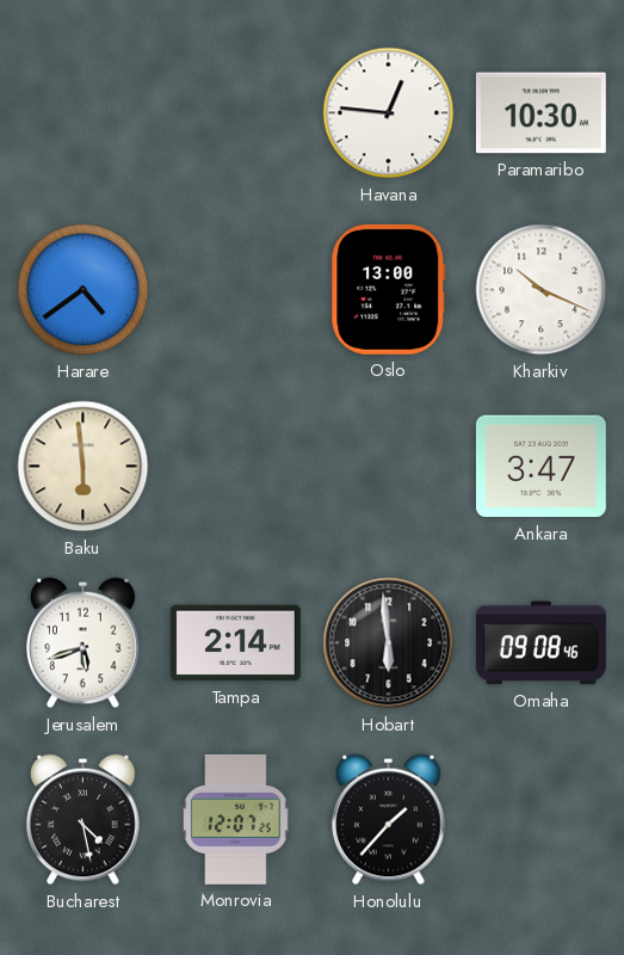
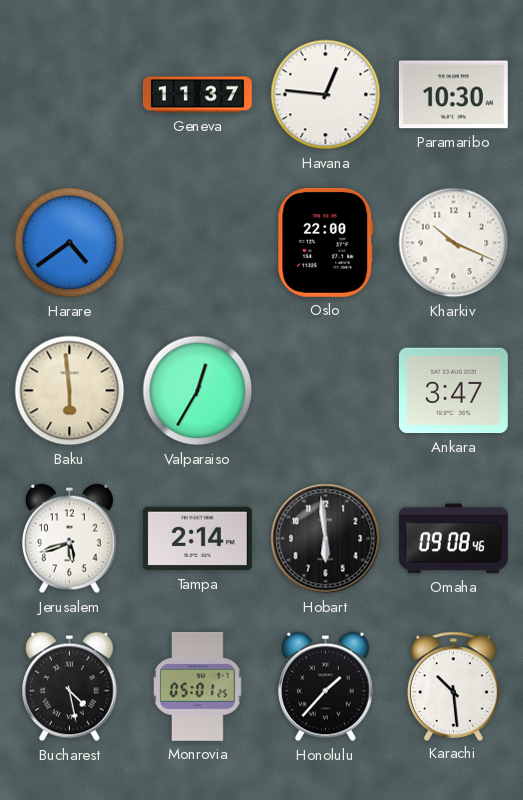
Geneva: none -> 11:37
Oslo: 13:00 -> 22:00
Valparaiso: none -> 12:35
Monrovia: 12:07 -> 05:01
Karachi: none -> 10:29
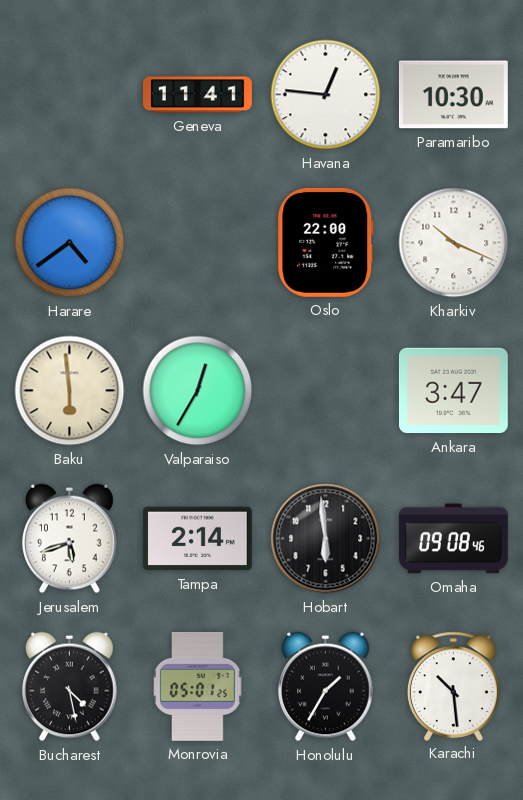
Geneva: 11:37 -> 11:41
Honolulu: 1:37 -> 1:35
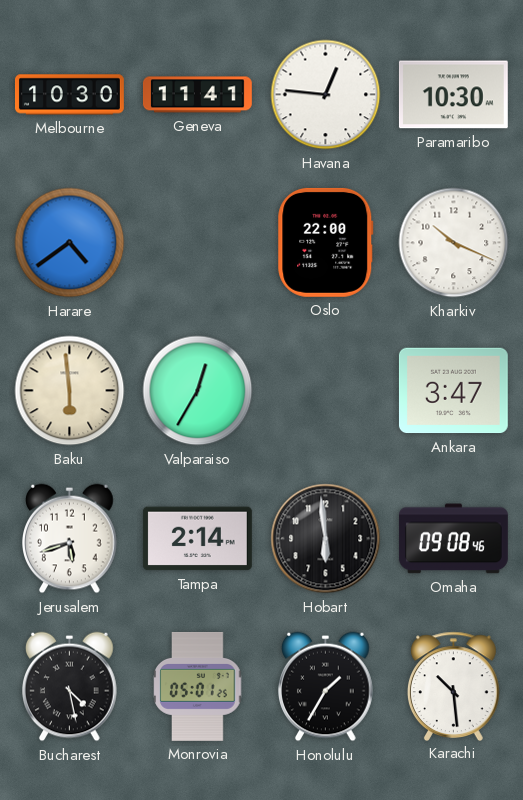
Melbourne: none -> 10:30
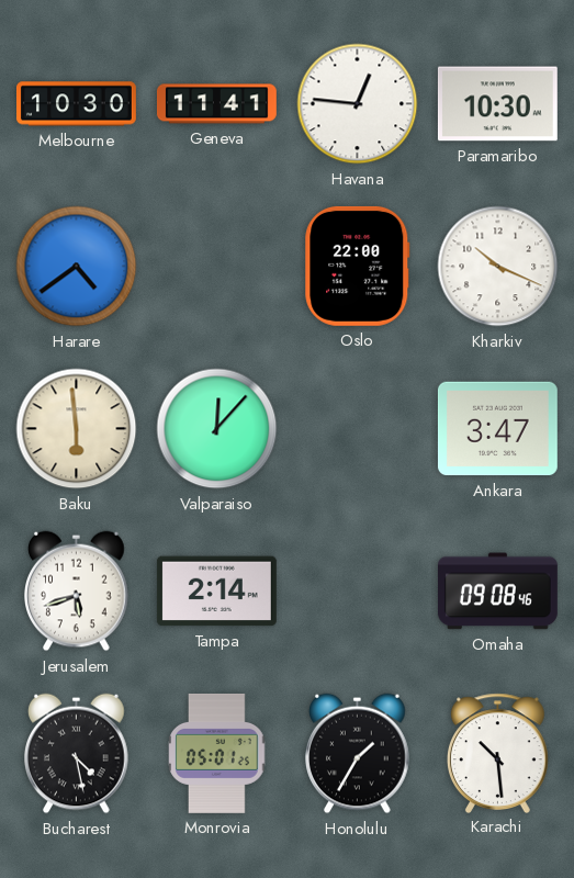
Valparaiso: 12:35 -> 12:07
Hobart: 5:59 -> none
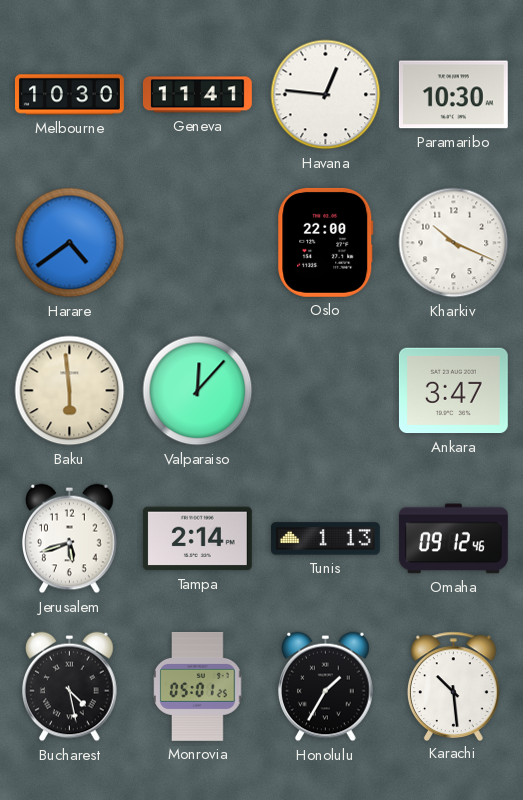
Tunis: none -> 1:13
Omaha: 09:08 -> 09:12
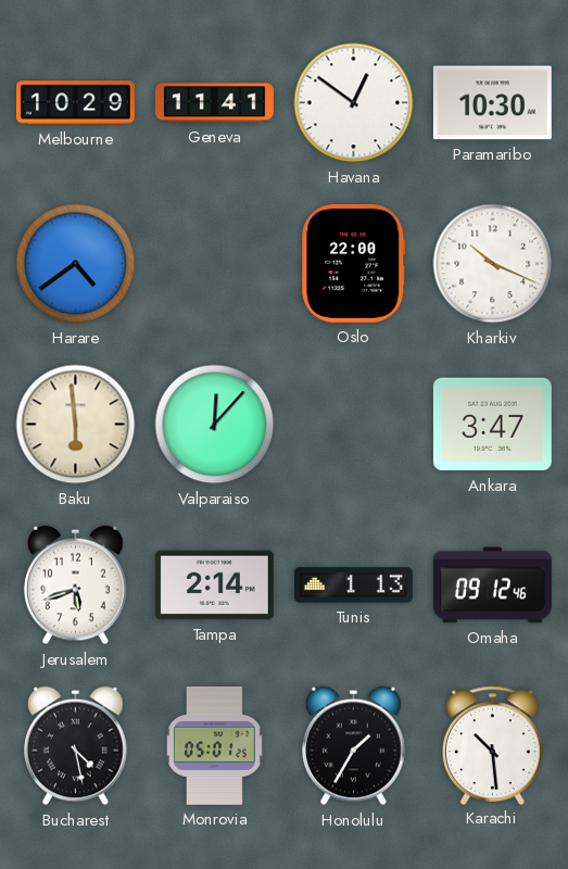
Melbourne: 10:30 -> 10:29
Havana: 12:46 -> 12:51
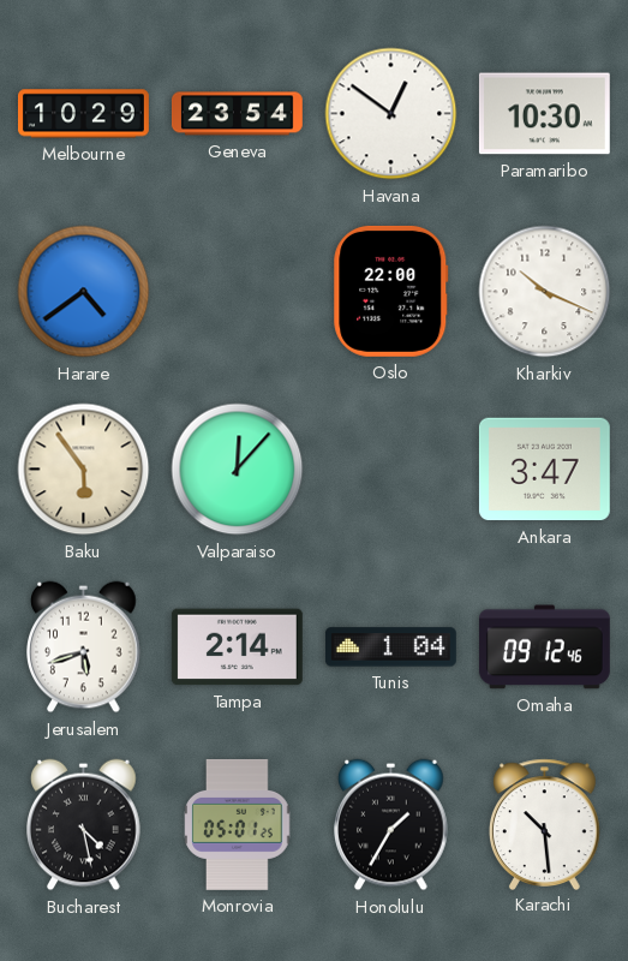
Geneva: 11:41 -> 23:54
Baku: 5:59 -> 5:54
Tunis: 1:13 -> 1:04
